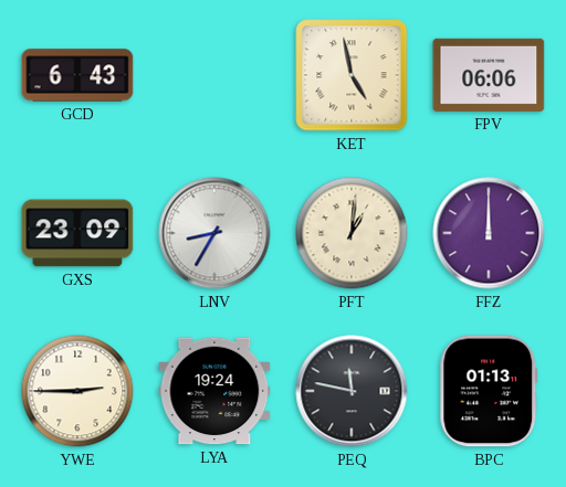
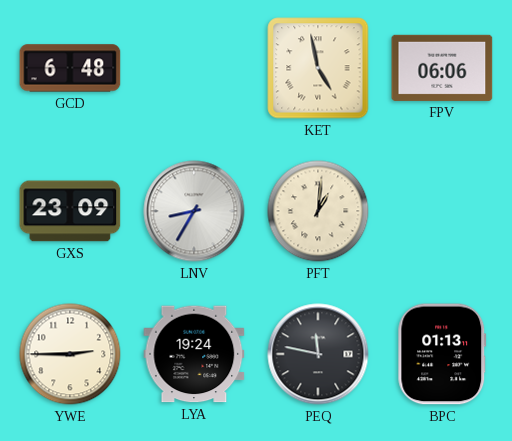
GCD: 6:43 -> 6:48
FFZ: 12:00 -> none
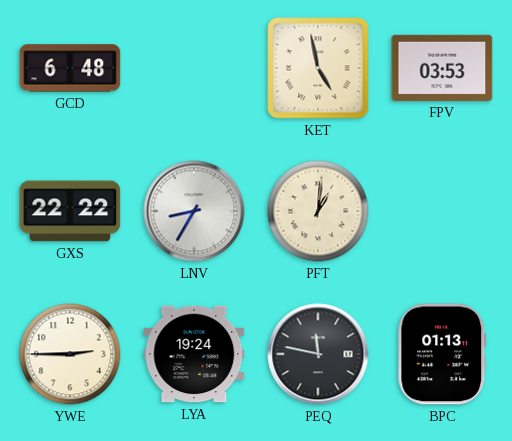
FPV: 06:06 -> 03:53
GXS: 23:09 -> 22:22
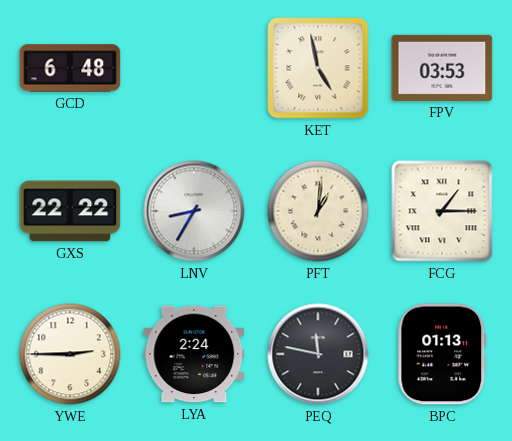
FCG: none -> 1:15
LYA: 19:24 -> 2:24
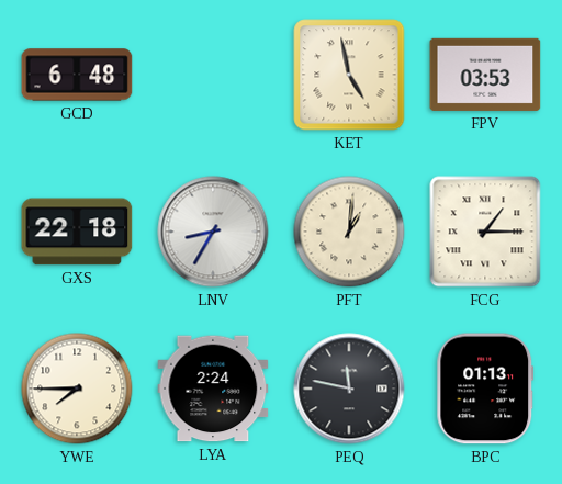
GXS: 22:22 -> 22:18
YWE: 2:45 -> 7:45
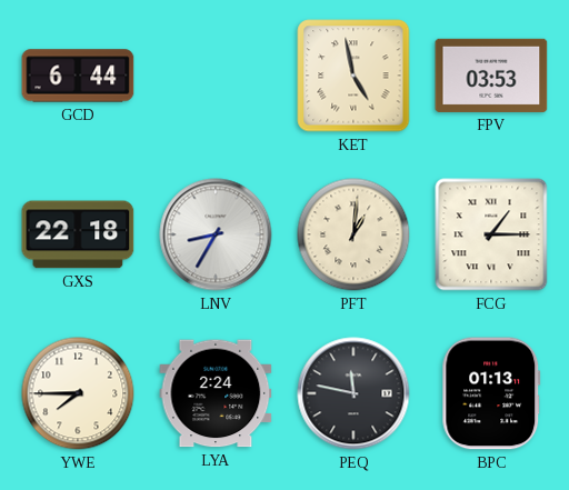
GCD: 6:48 -> 6:44
